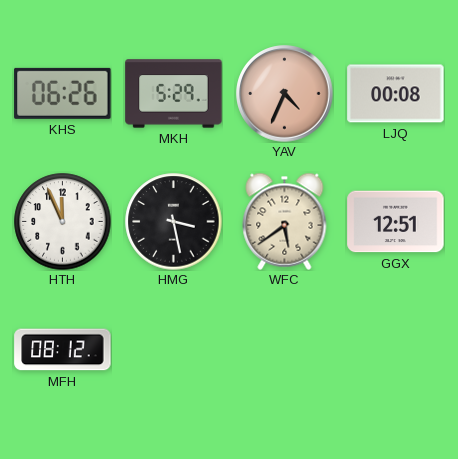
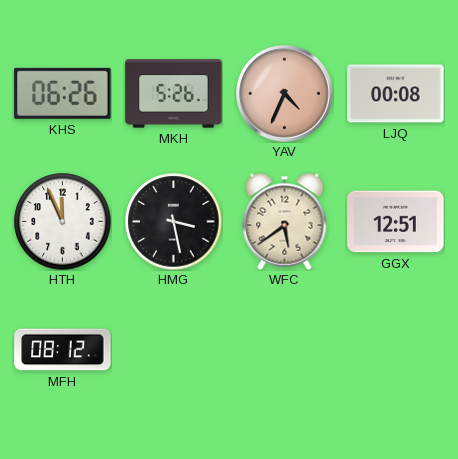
MKH: 5:29 -> 5:26
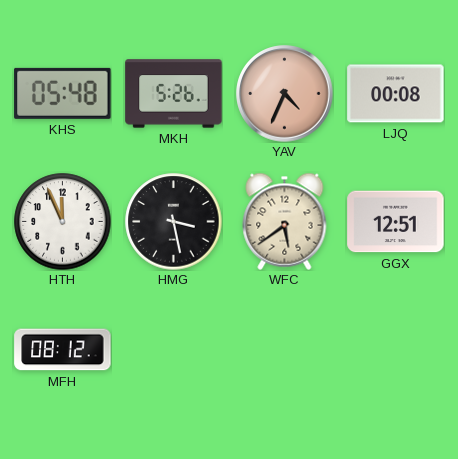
KHS: 06:26 -> 05:48
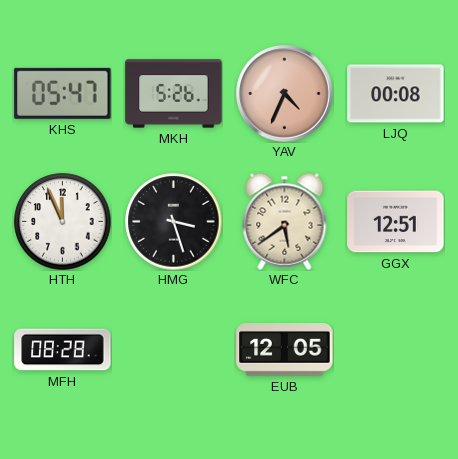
KHS: 05:48 -> 05:47
HMG: 3:28 -> 3:27
MFH: 08:12 -> 08:28
EUB: none -> 12:05
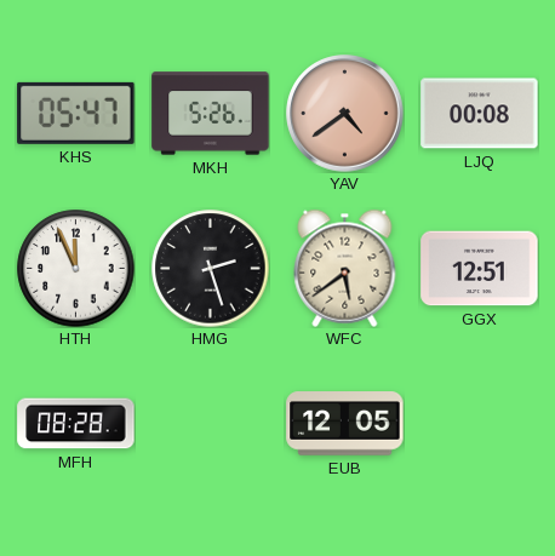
YAV: 4:34 -> 4:39
HMG: 3:27 -> 2:27
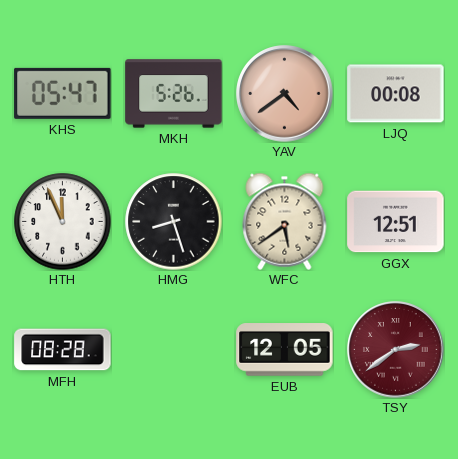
HMG: 2:27 -> 8:27
TSY: none -> 2:39
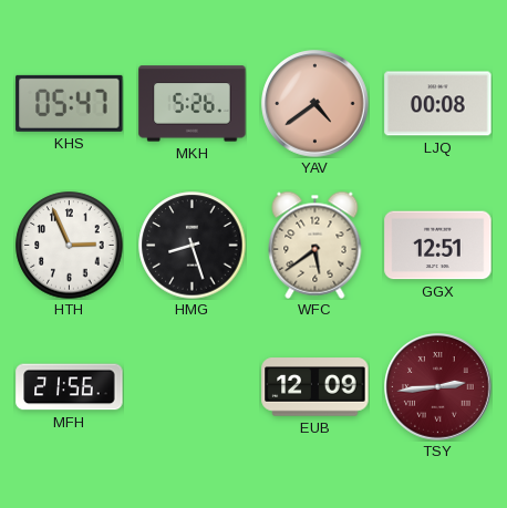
HTH: 11:56 -> 2:56
MFH: 08:28 -> 21:56
EUB: 12:05 -> 12:09
TSY: 2:39 -> 2:44
